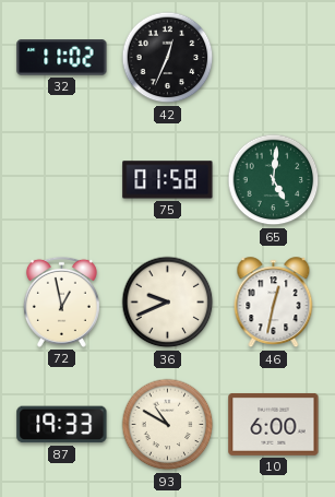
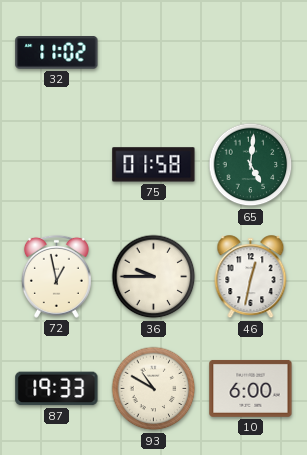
42: 12:34 -> none
36: 9:41 -> 9:45
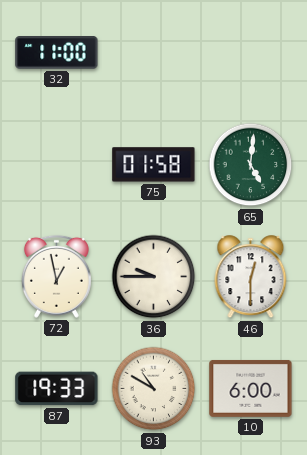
32: 11:02 -> 11:00
46: 12:32 -> 12:30
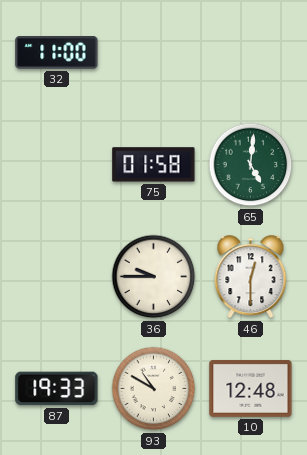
72: 12:58 -> none
10: 6:00 -> 12:48
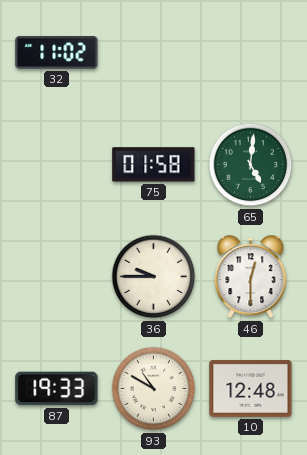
32: 11:00 -> 11:02
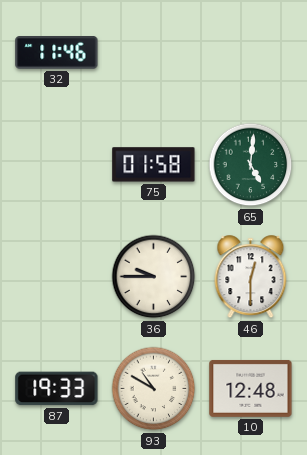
32: 11:02 -> 11:46
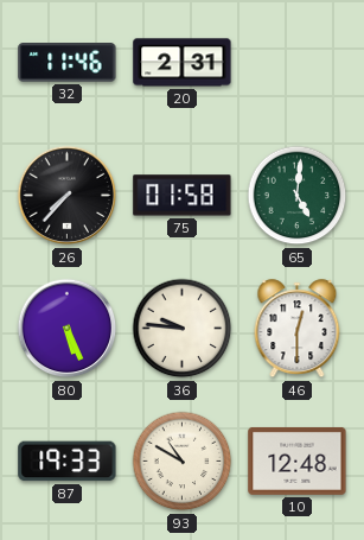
20: none -> 2:31
26: none -> 7:37
80: none -> 5:26
36: 9:45 -> 9:46
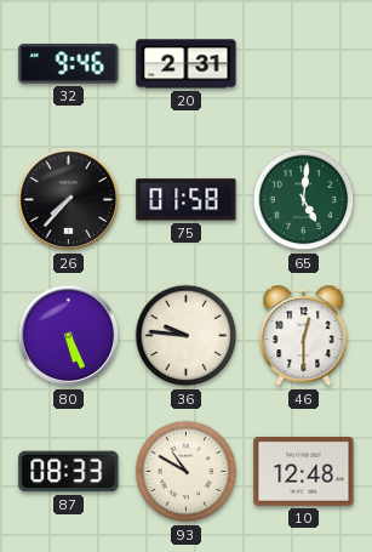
32: 11:46 -> 9:46
87: 19:33 -> 08:33
